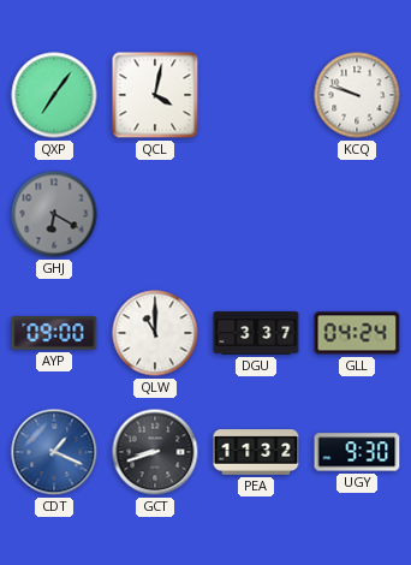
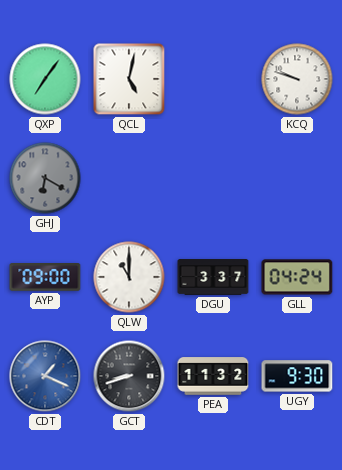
QCL: 4:02 -> 5:02
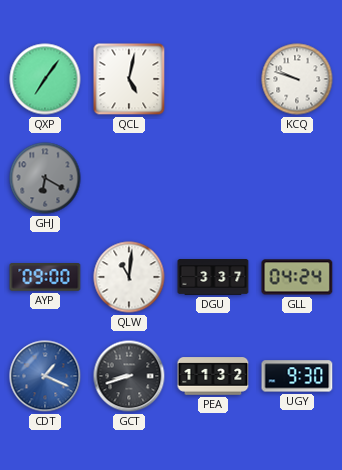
QLW: 11:00 -> 11:01
